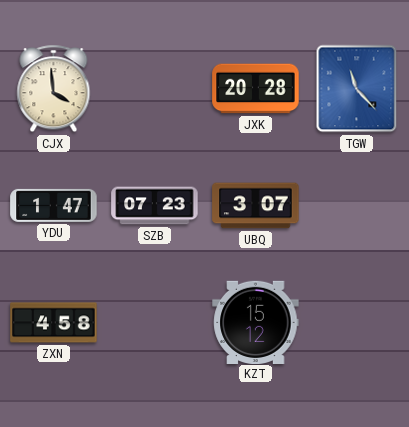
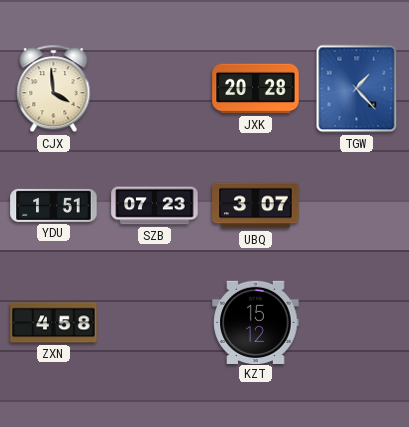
TGW: 11:23 -> 1:23
YDU: 1:47 -> 1:51
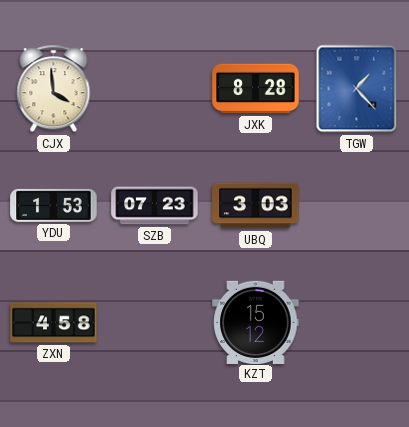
JXK: 20:28 -> 8:28
YDU: 1:51 -> 1:53
UBQ: 3:07 -> 3:03
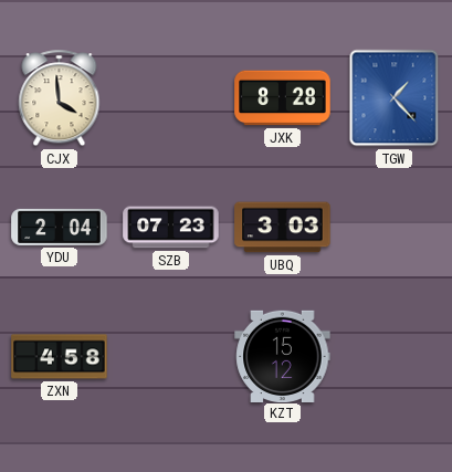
YDU: 1:53 -> 2:04
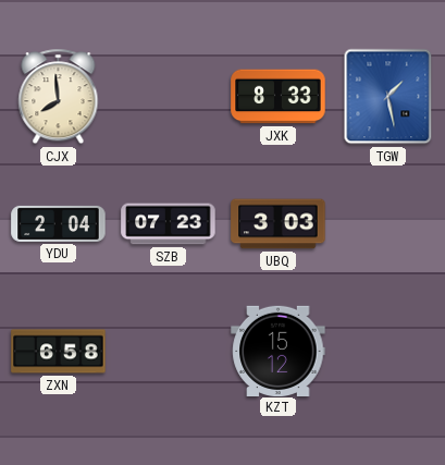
CJX: 3:59 -> 7:59
JXK: 8:28 -> 8:33
TGW: 1:23 -> 1:28
ZXN: 4:58 -> 6:58
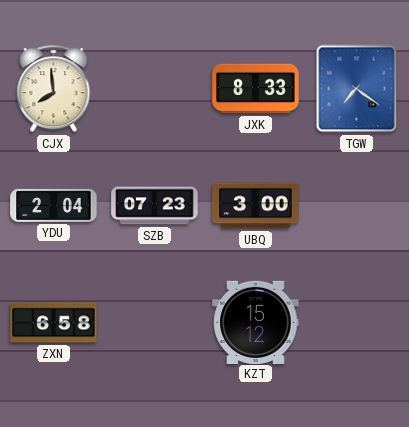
TGW: 1:28 -> 7:21
UBQ: 3:03 -> 3:00
